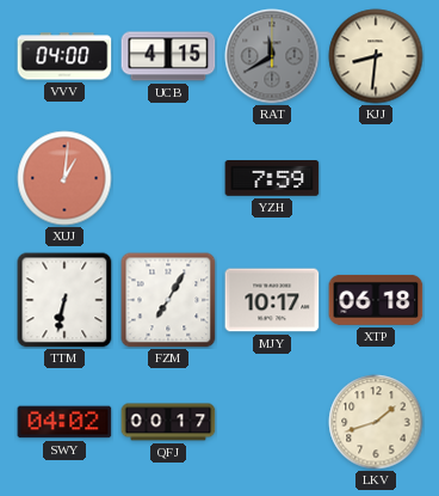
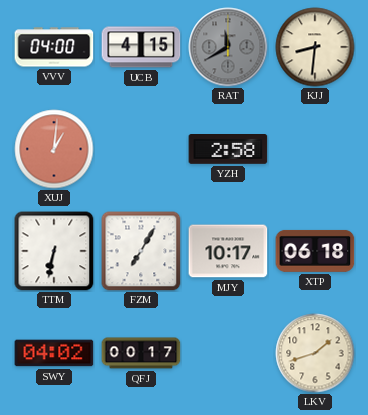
YZH: 7:59 -> 2:58
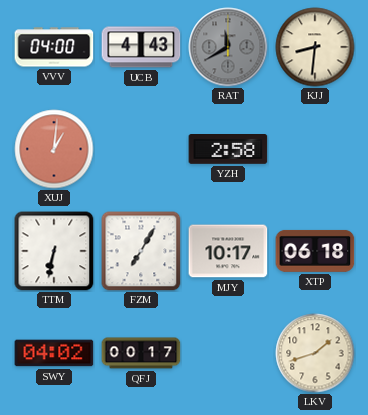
UCB: 4:15 -> 4:43
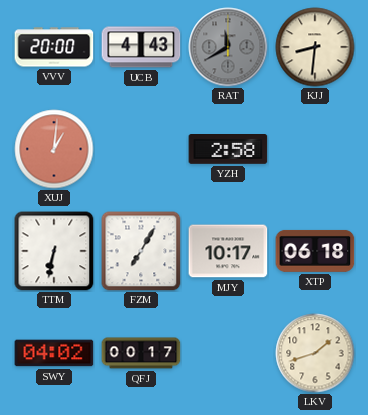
VVV: 04:00 -> 20:00
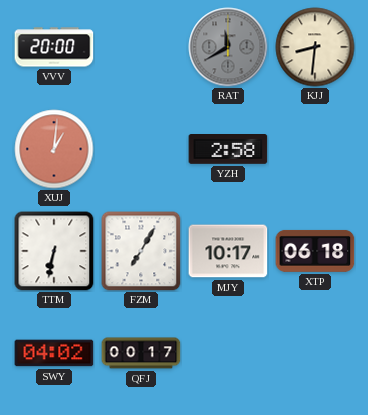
UCB: 4:43 -> none
LKV: 1:42 -> none
